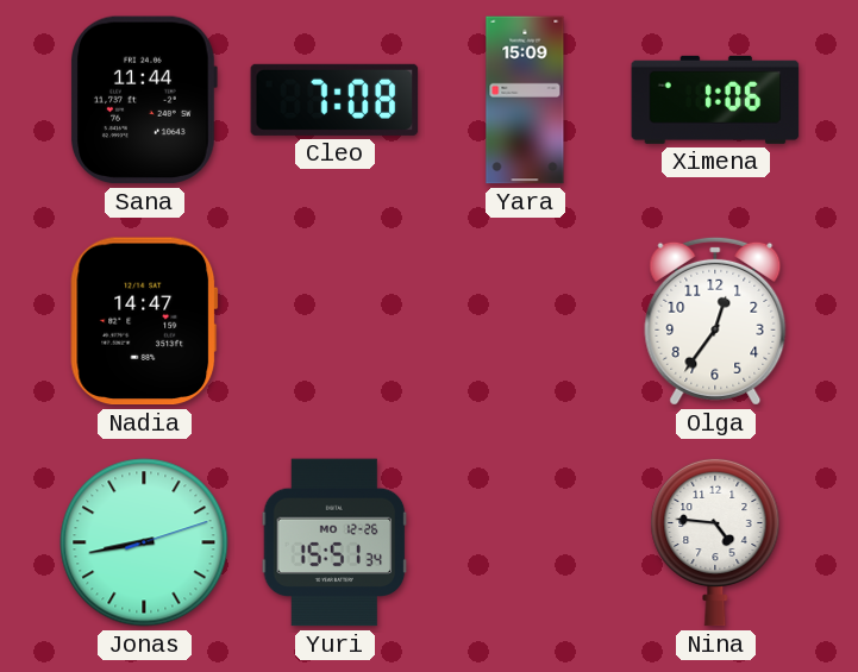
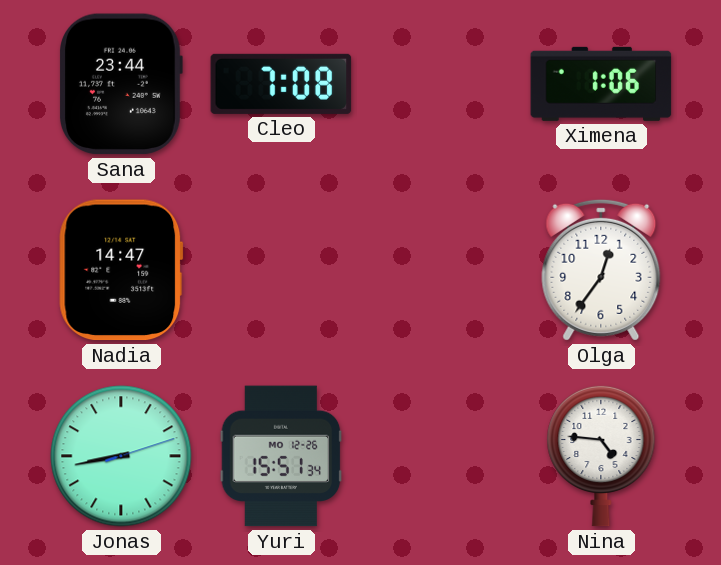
Sana: 11:44 -> 23:44
Yara: 15:09 -> none
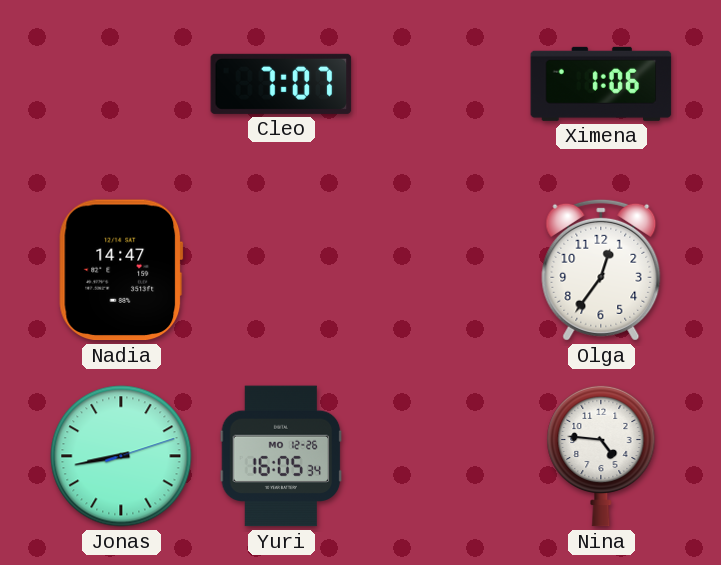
Sana: 23:44 -> none
Cleo: 7:08 -> 7:07
Yuri: 15:51 -> 16:05
